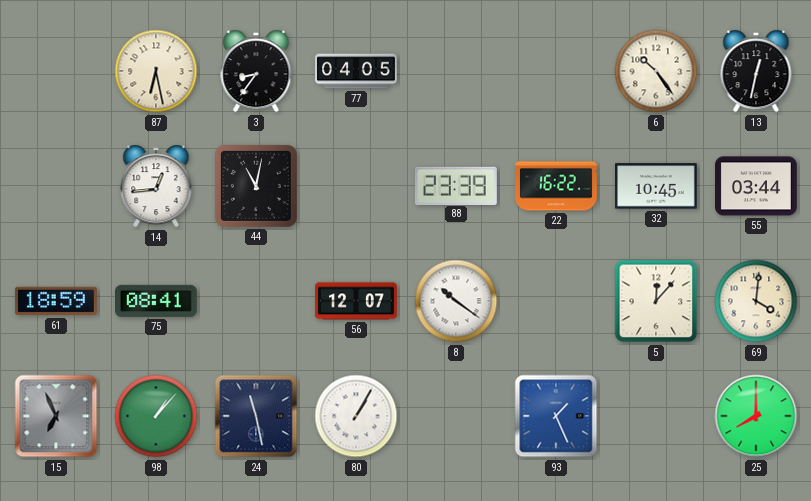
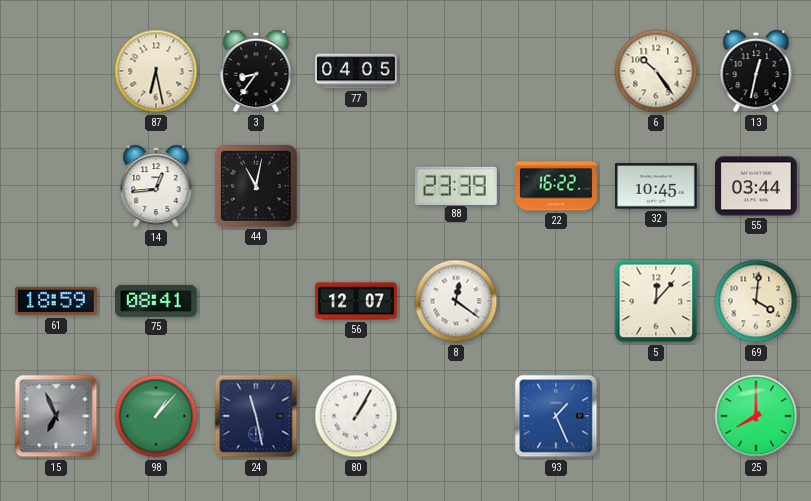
8: 10:21 -> 12:21
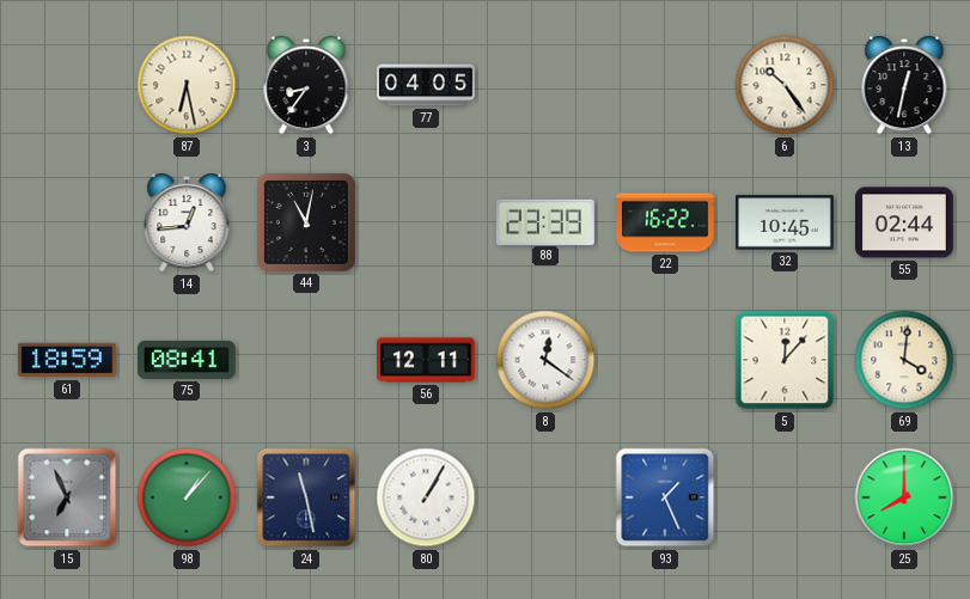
55: 03:44 -> 02:44
56: 12:07 -> 12:11
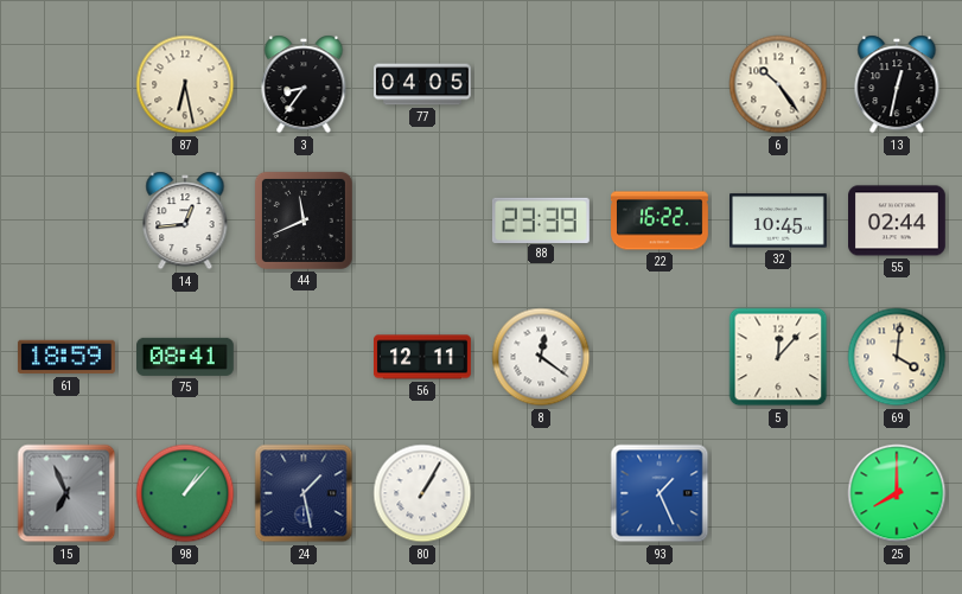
44: 11:02 -> 11:41
24: 11:28 -> 1:28
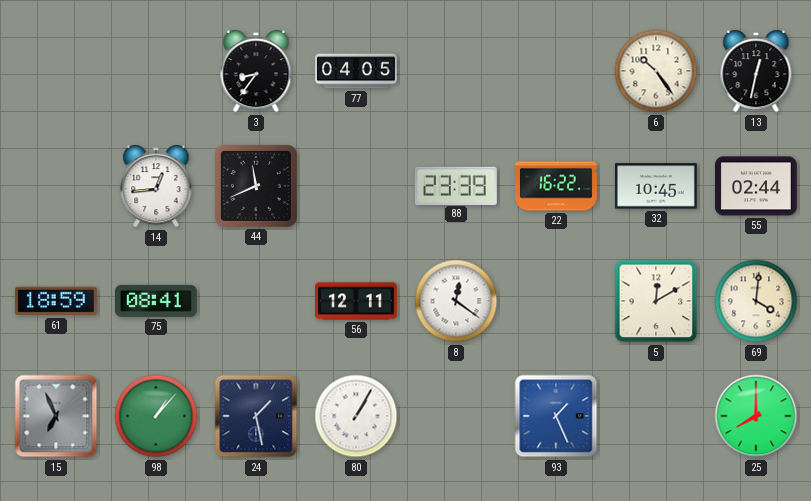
87: 6:28 -> none
5: 12:07 -> 12:10
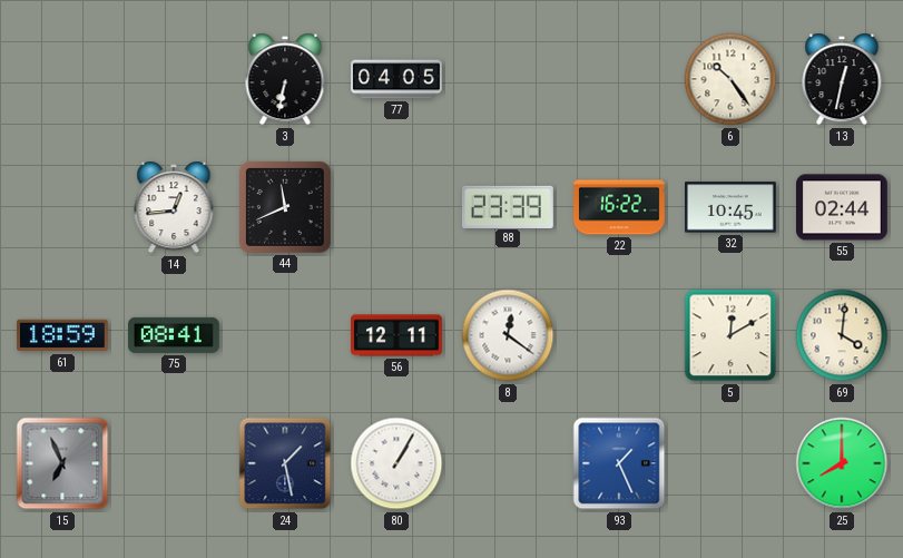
3: 8:36 -> 6:32
98: 1:07 -> none
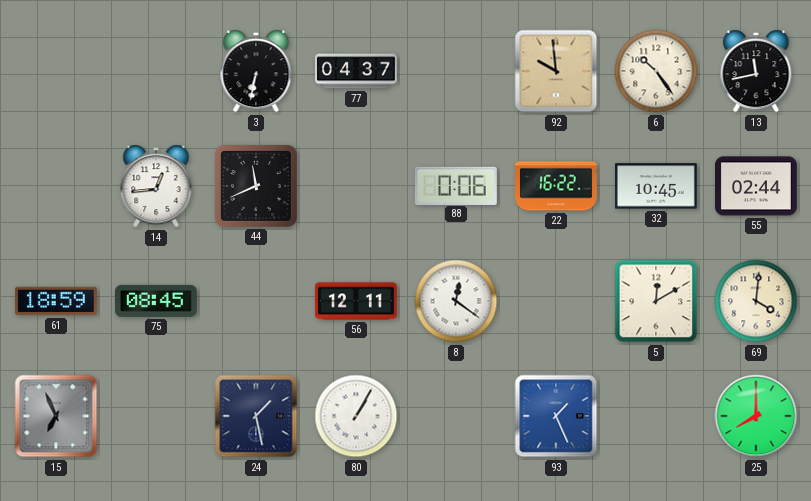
77: 04:05 -> 04:37
92: none -> 9:59
13: 12:32 -> 11:43
88: 23:39 -> 0:06
75: 08:41 -> 08:45
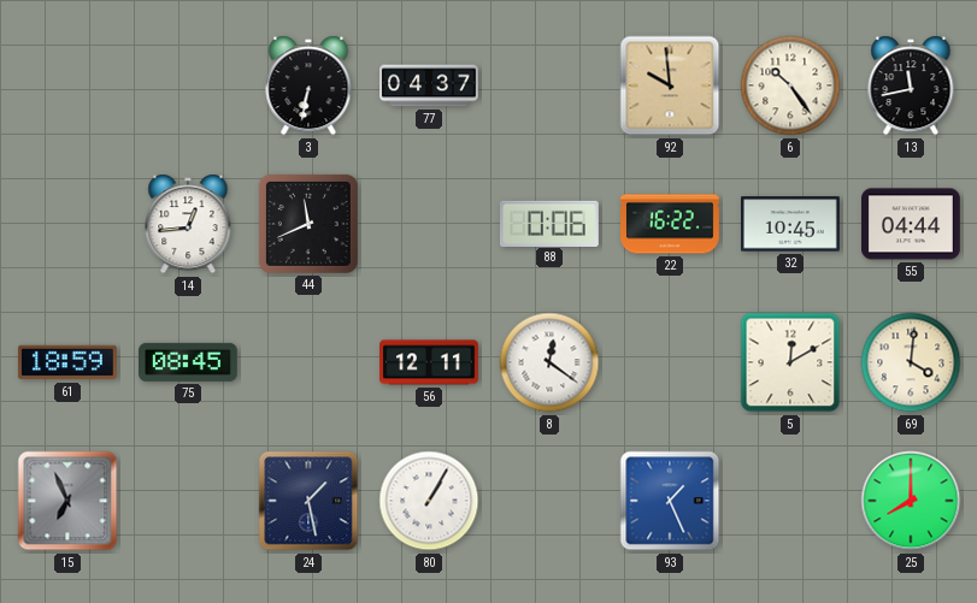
55: 02:44 -> 04:44
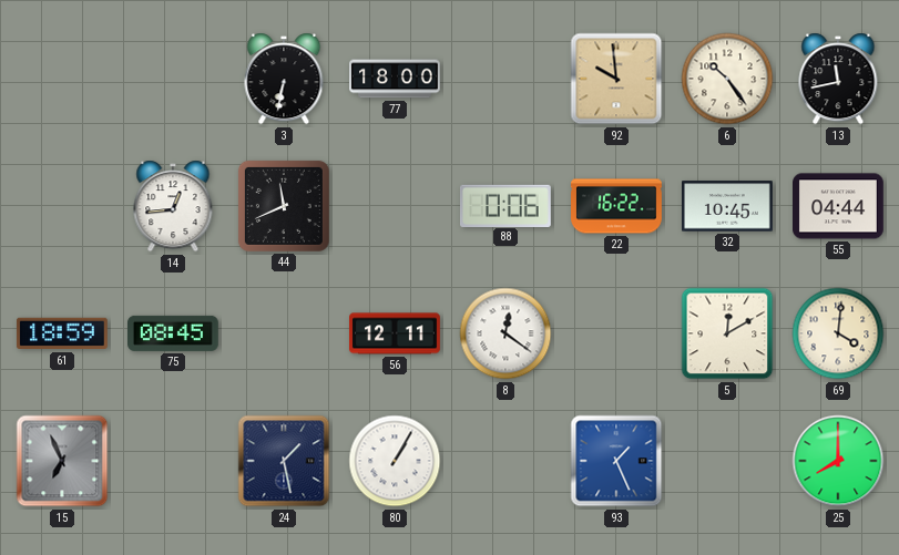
77: 04:37 -> 18:00
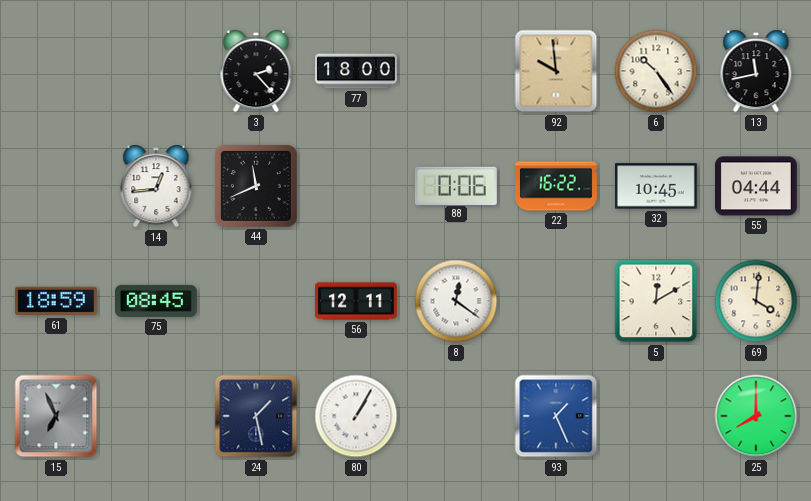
3: 6:32 -> 2:23
